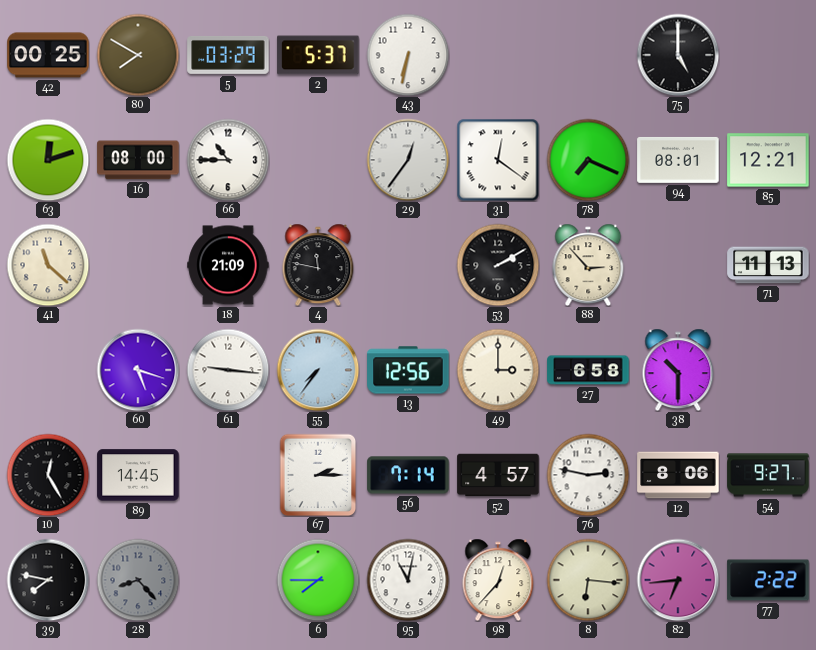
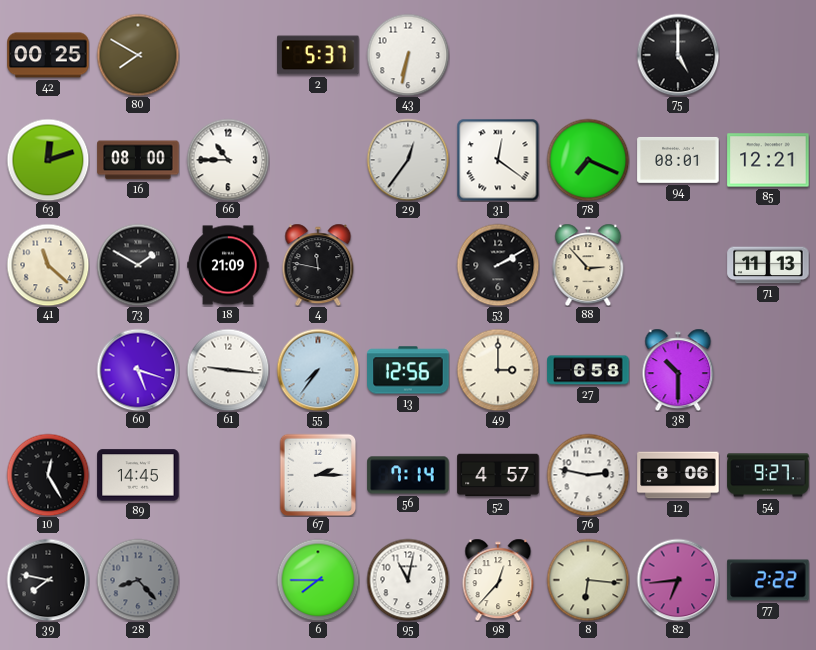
5: 03:29 -> none
73: none -> 1:50
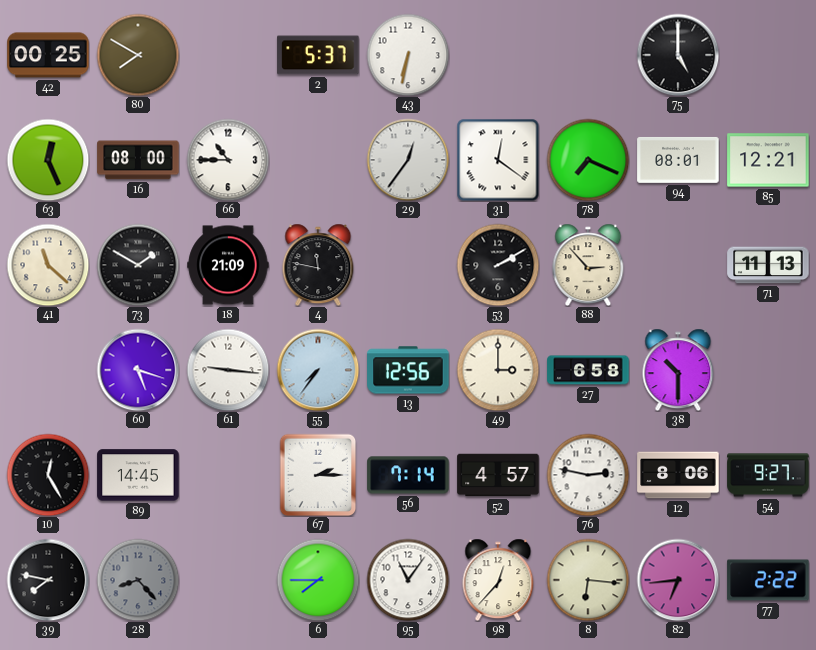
63: 12:12 -> 12:26
95: 11:02 -> 11:06
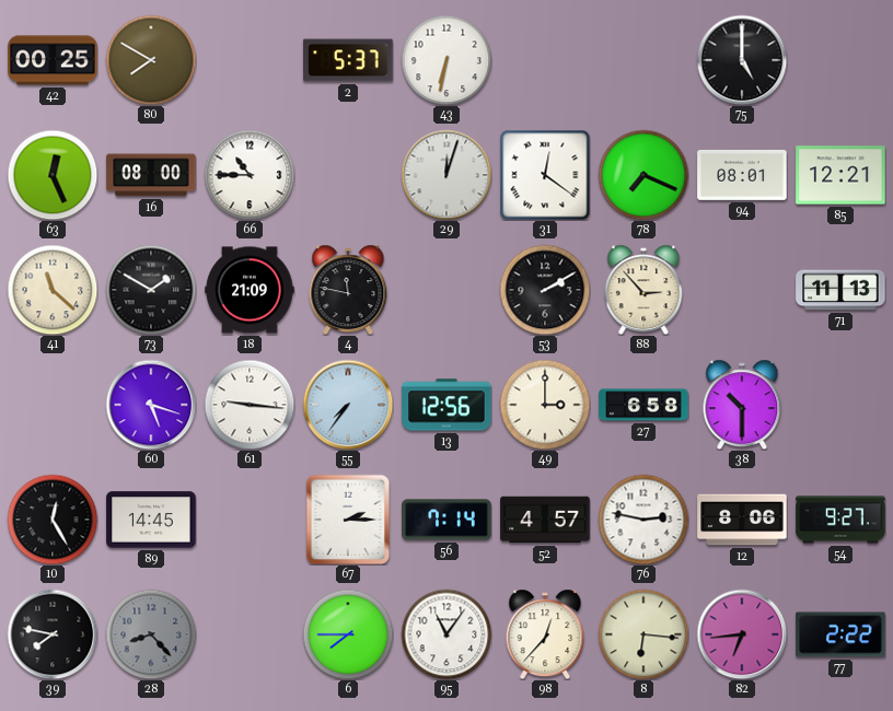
29: 12:36 -> 12:03
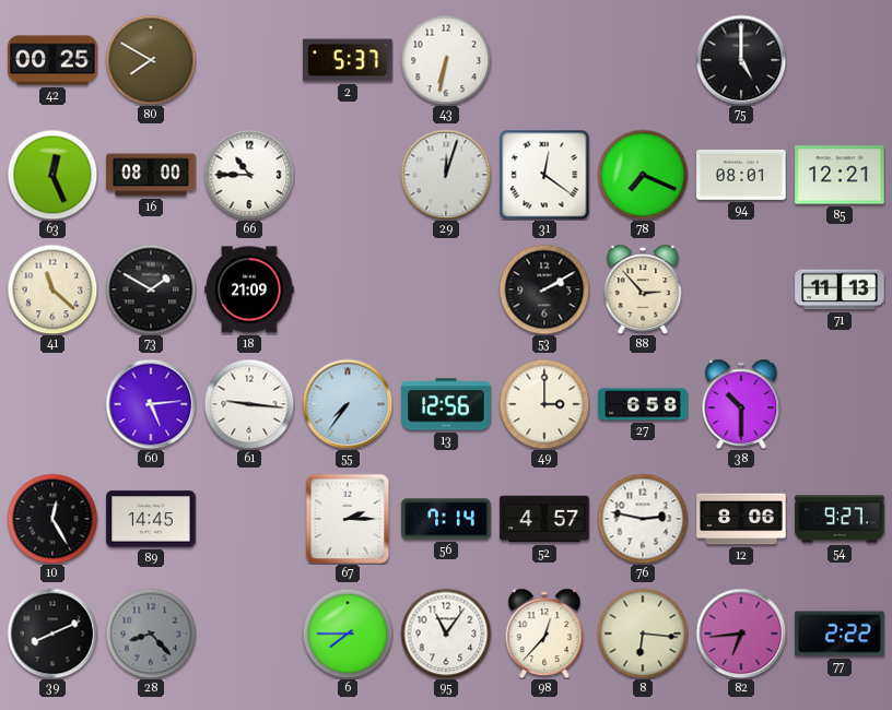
4: 11:47 -> none
60: 5:18 -> 5:14
39: 7:47 -> 8:11
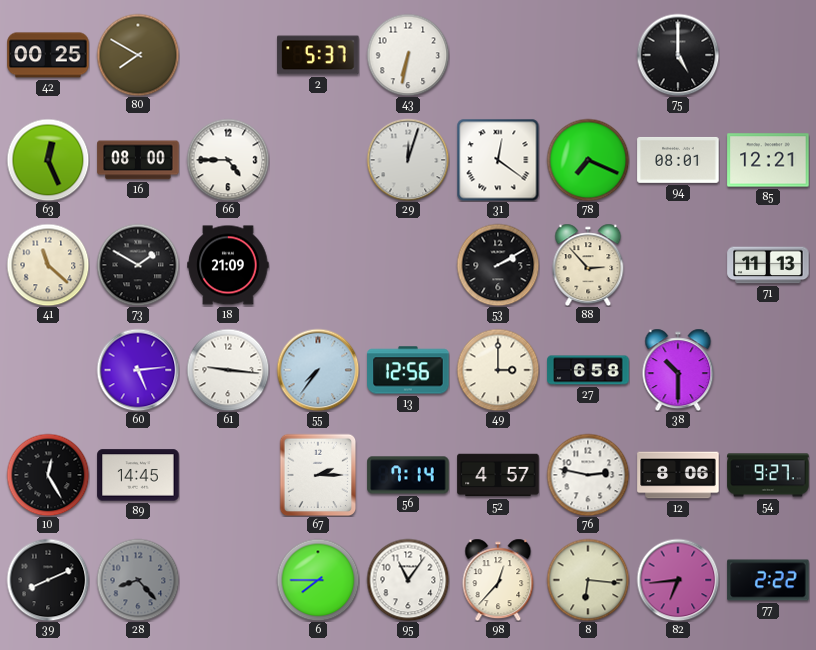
66: 10:45 -> 4:45
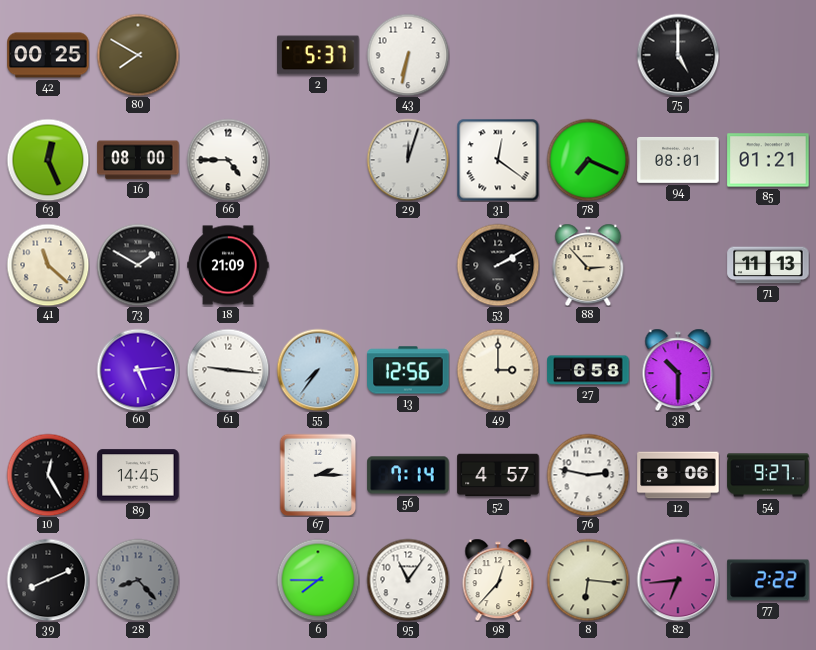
85: 12:21 -> 01:21
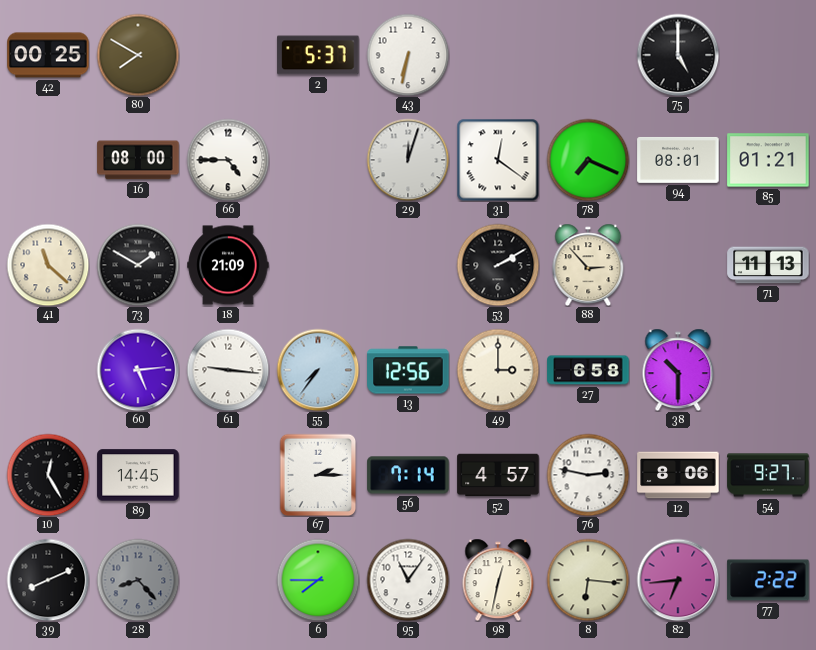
63: 12:26 -> none
98: 12:37 -> 12:32
